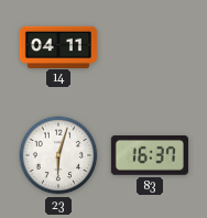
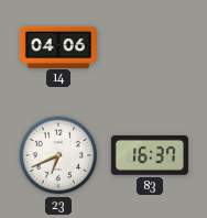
14: 04:11 -> 04:06
23: 6:03 -> 6:41
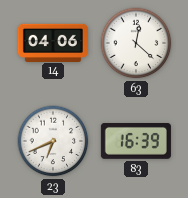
63: none -> 12:22
83: 16:37 -> 16:39
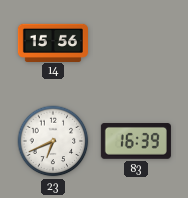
14: 04:06 -> 15:56
63: 12:22 -> none
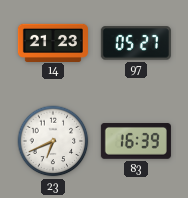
14: 15:56 -> 21:23
97: none -> 05:27
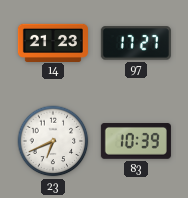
97: 05:27 -> 17:27
83: 16:39 -> 10:39
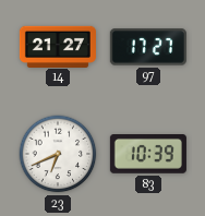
14: 21:23 -> 21:27
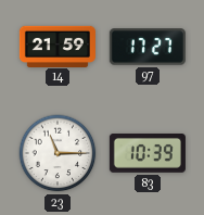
14: 21:27 -> 21:59
23: 6:41 -> 11:15
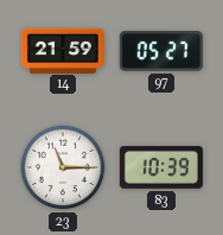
97: 17:27 -> 05:27
